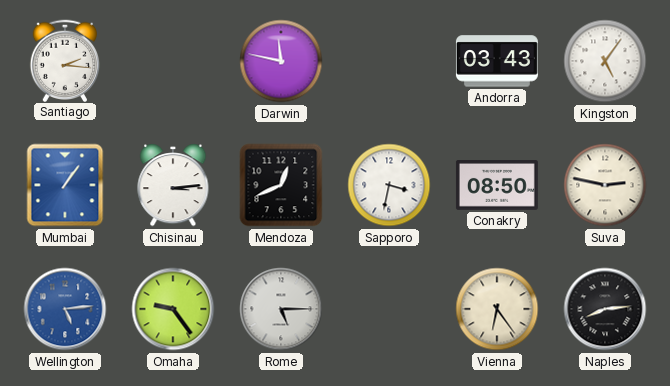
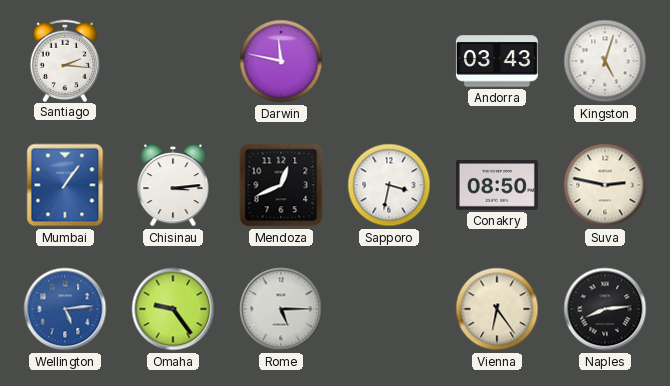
Kingston: 5:06 -> 5:03
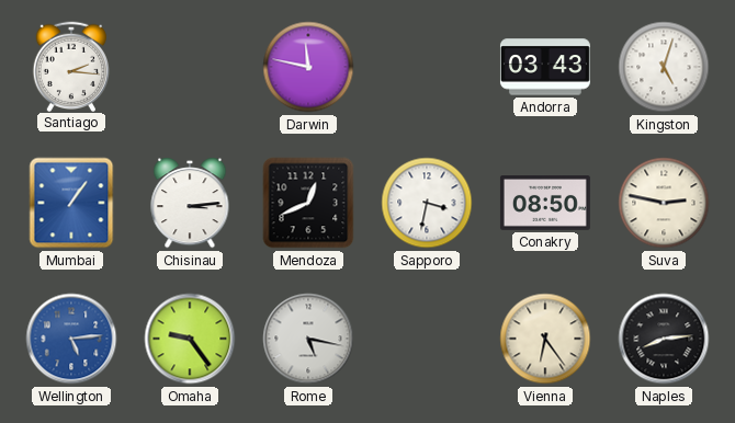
Rome: 5:15 -> 5:17
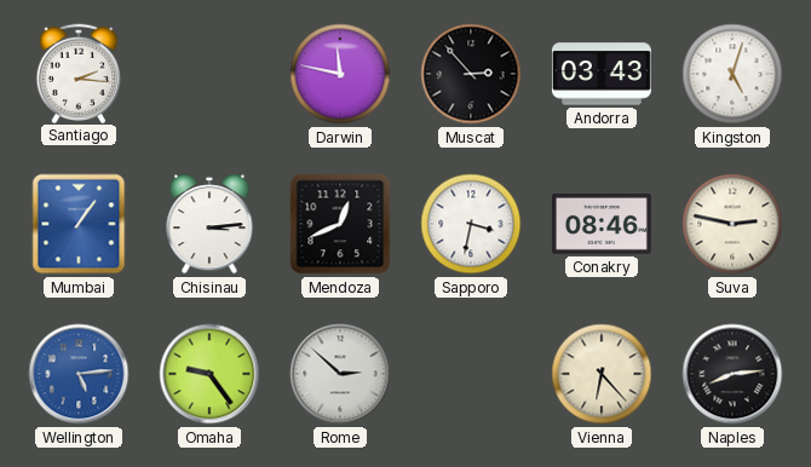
Muscat: none -> 2:53
Conakry: 08:50 -> 08:46
Rome: 5:17 -> 2:52
Vienna: 6:24 -> 6:23
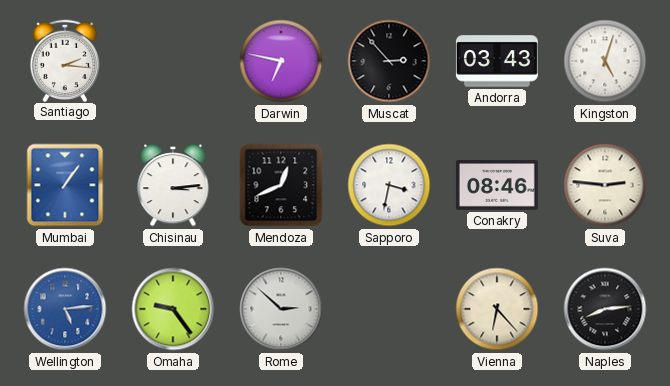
Darwin: 11:47 -> 6:47
Suva: 2:47 -> 2:46
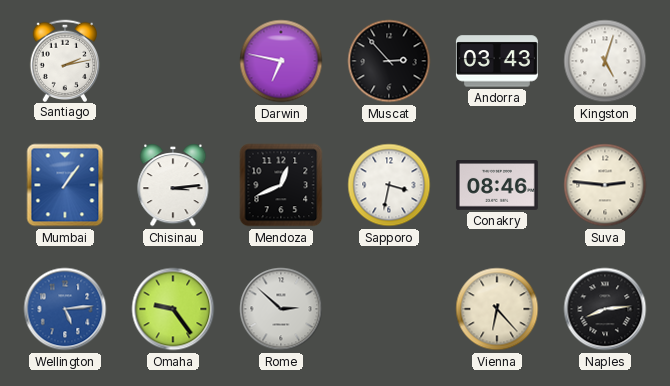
Santiago: 2:16 -> 2:13
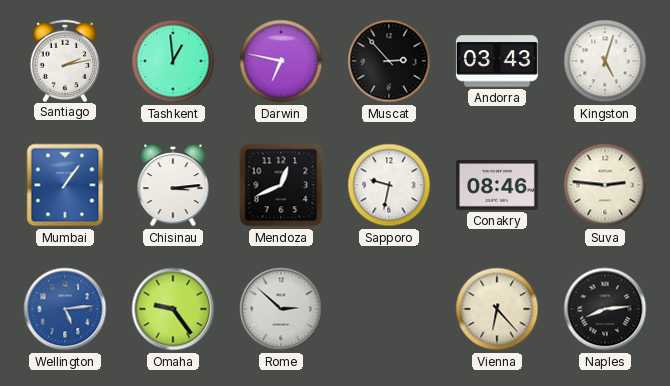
Tashkent: none -> 12:59
Sapporo: 3:32 -> 9:32
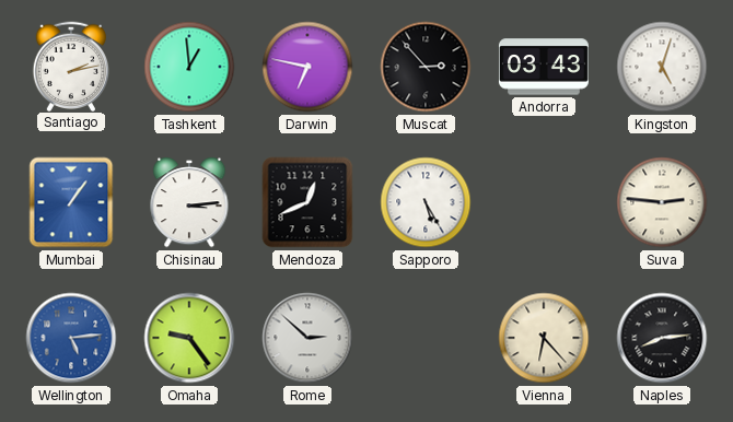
Sapporo: 9:32 -> 5:25
Conakry: 08:46 -> none
